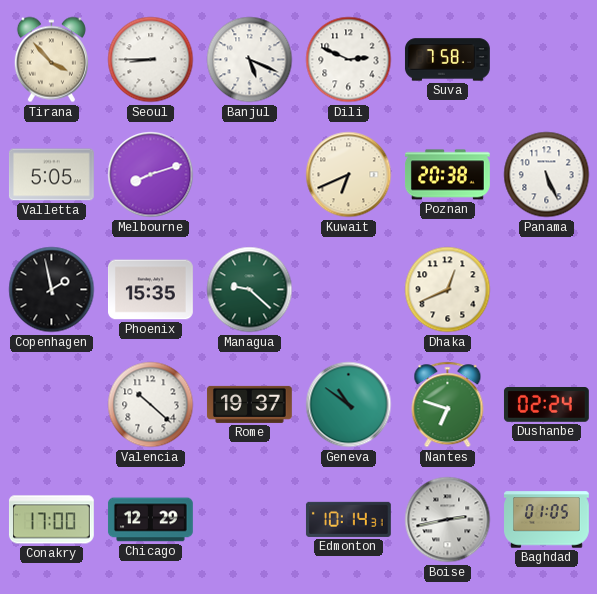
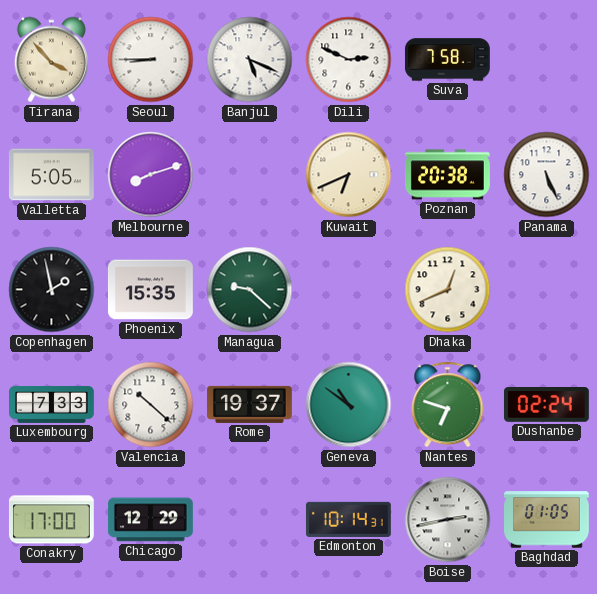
Luxembourg: none -> 7:33
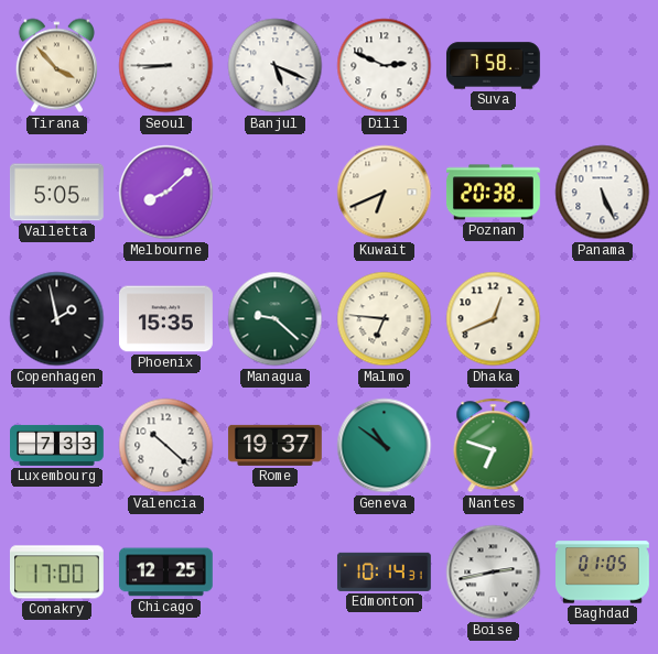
Melbourne: 8:12 -> 8:08
Malmo: none -> 6:46
Dushanbe: 02:24 -> none
Chicago: 12:29 -> 12:25
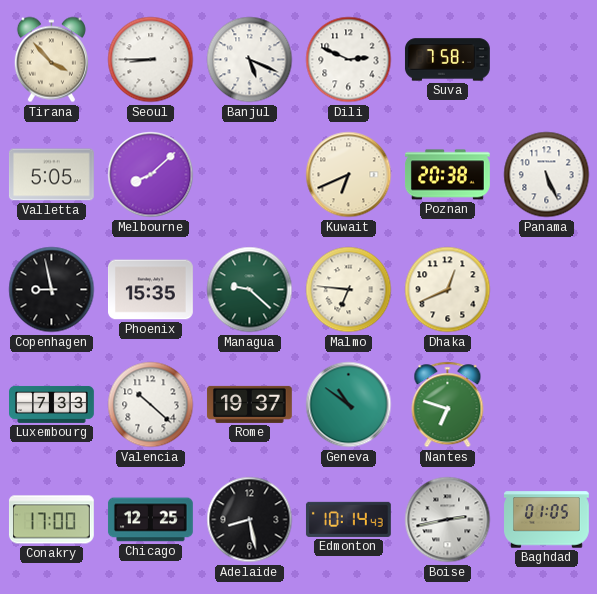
Copenhagen: 1:58 -> 8:58
Adelaide: none -> 8:28
Edmonton: 10:14:31 -> 10:14:43
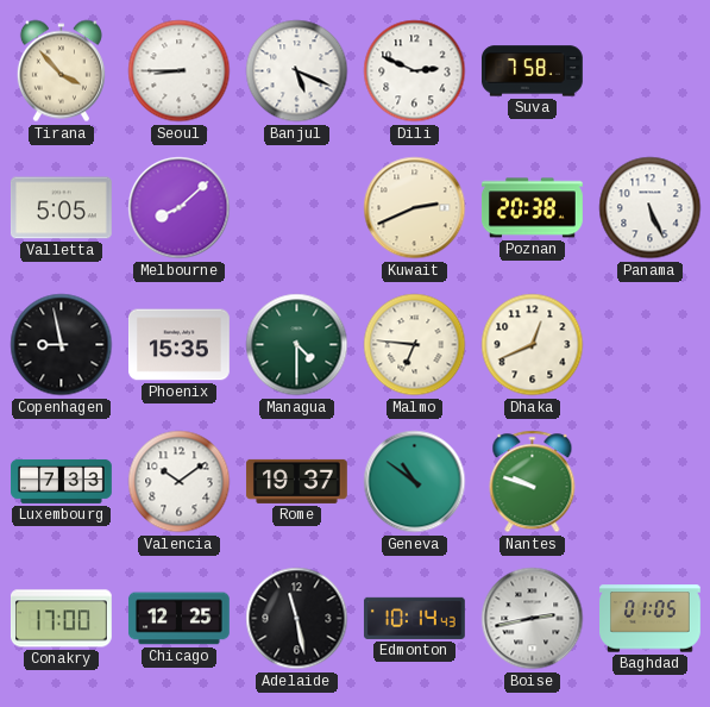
Kuwait: 6:41 -> 2:41
Managua: 9:22 -> 4:30
Valencia: 10:22 -> 10:09
Nantes: 6:48 -> 9:48
Adelaide: 8:28 -> 11:28
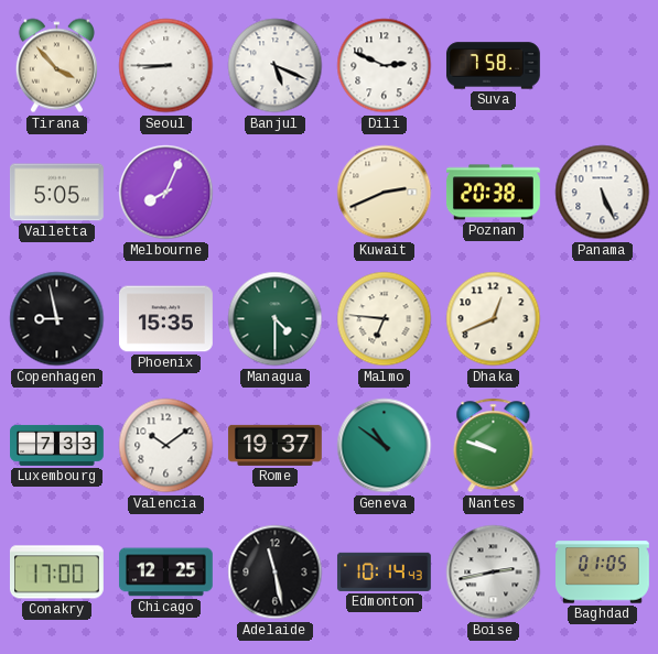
Melbourne: 8:08 -> 8:04
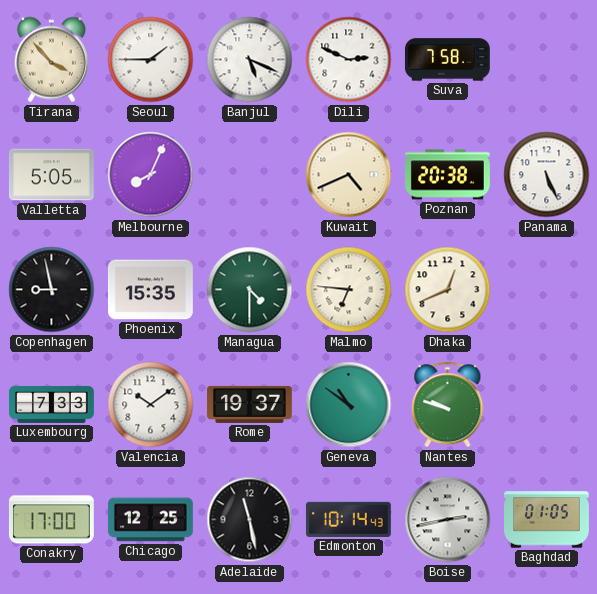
Seoul: 8:45 -> 1:45
Kuwait: 2:41 -> 4:41
